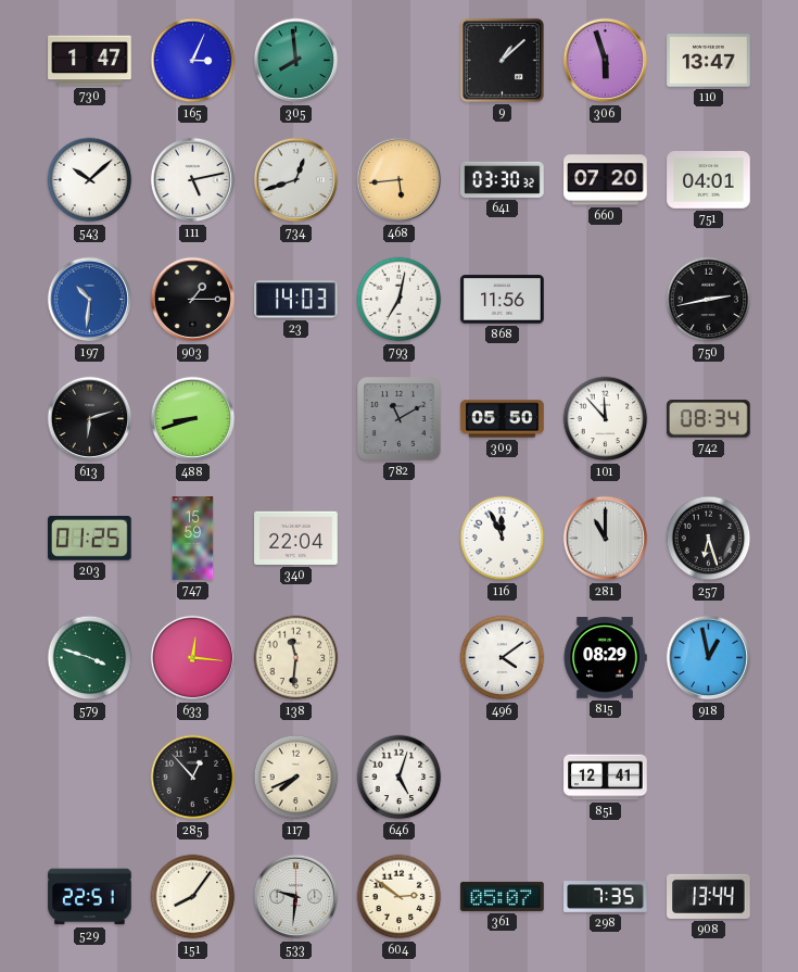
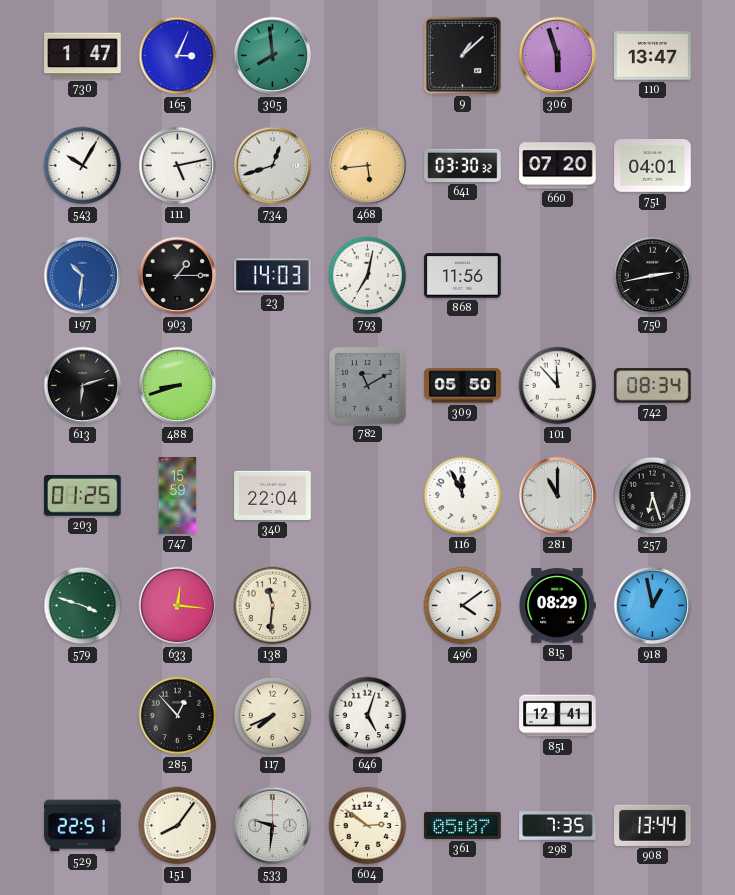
543: 10:08 -> 10:05
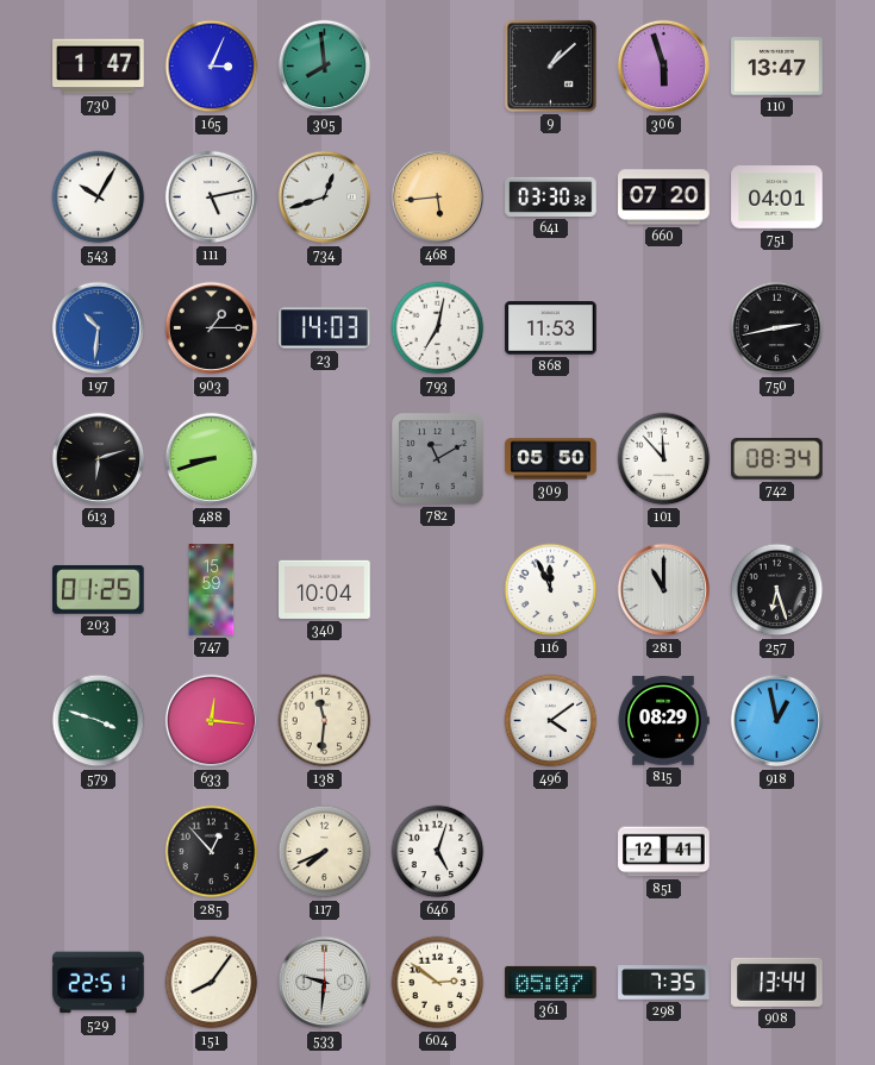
868: 11:56 -> 11:53
340: 22:04 -> 10:04
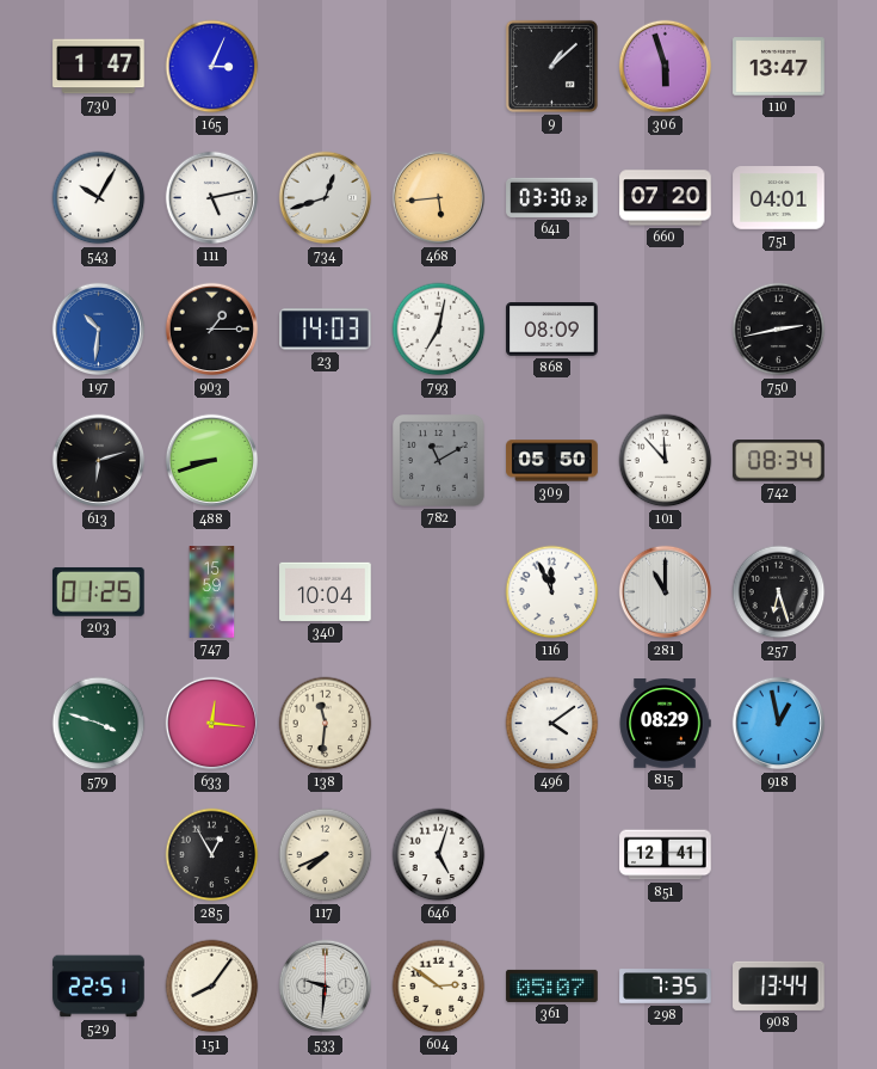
305: 7:59 -> none
868: 11:53 -> 08:09
285: 12:53 -> 12:55
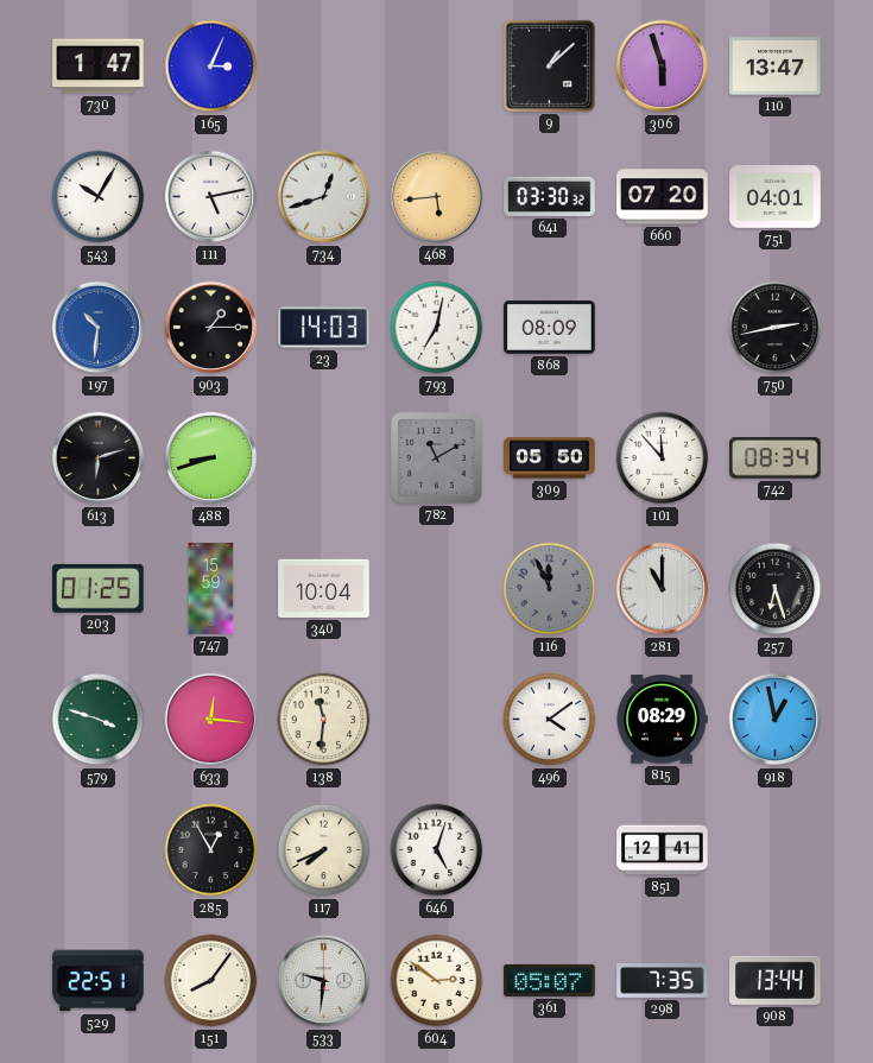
116 dial: white -> grey
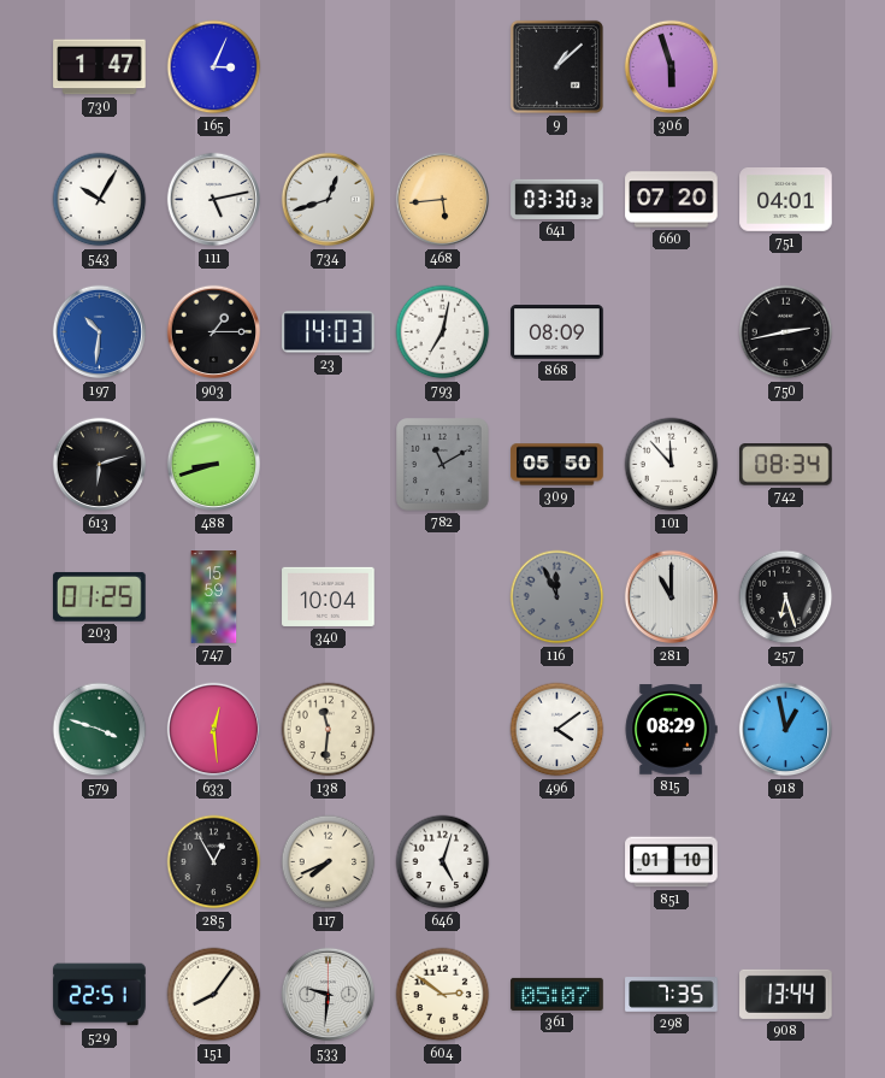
110: 13:47 -> none
633: 12:16 -> 12:29
851: 12:41 -> 01:10
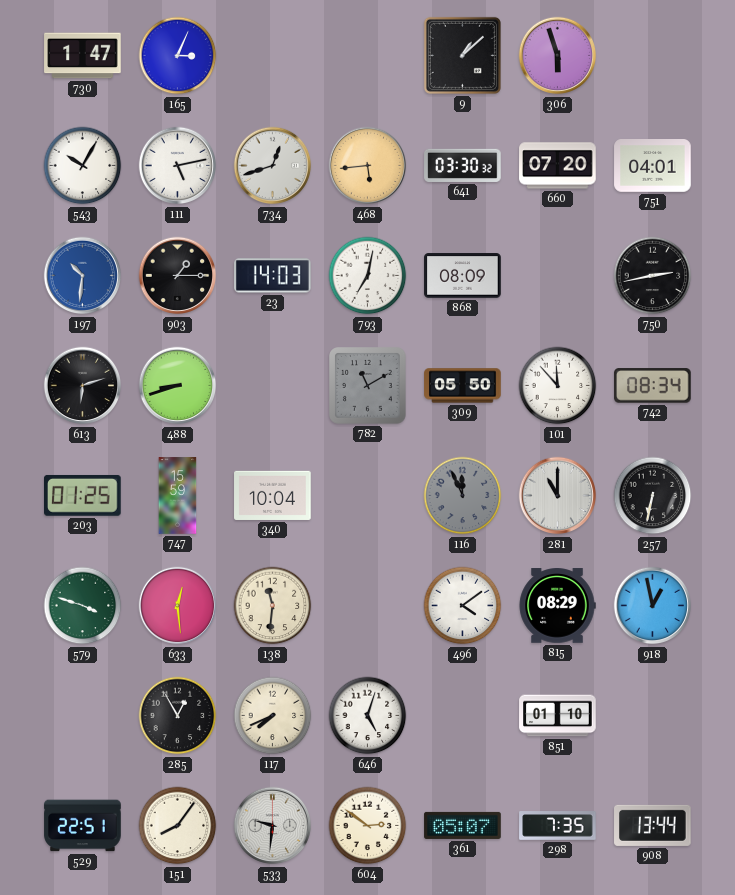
257: 6:27 -> 6:32
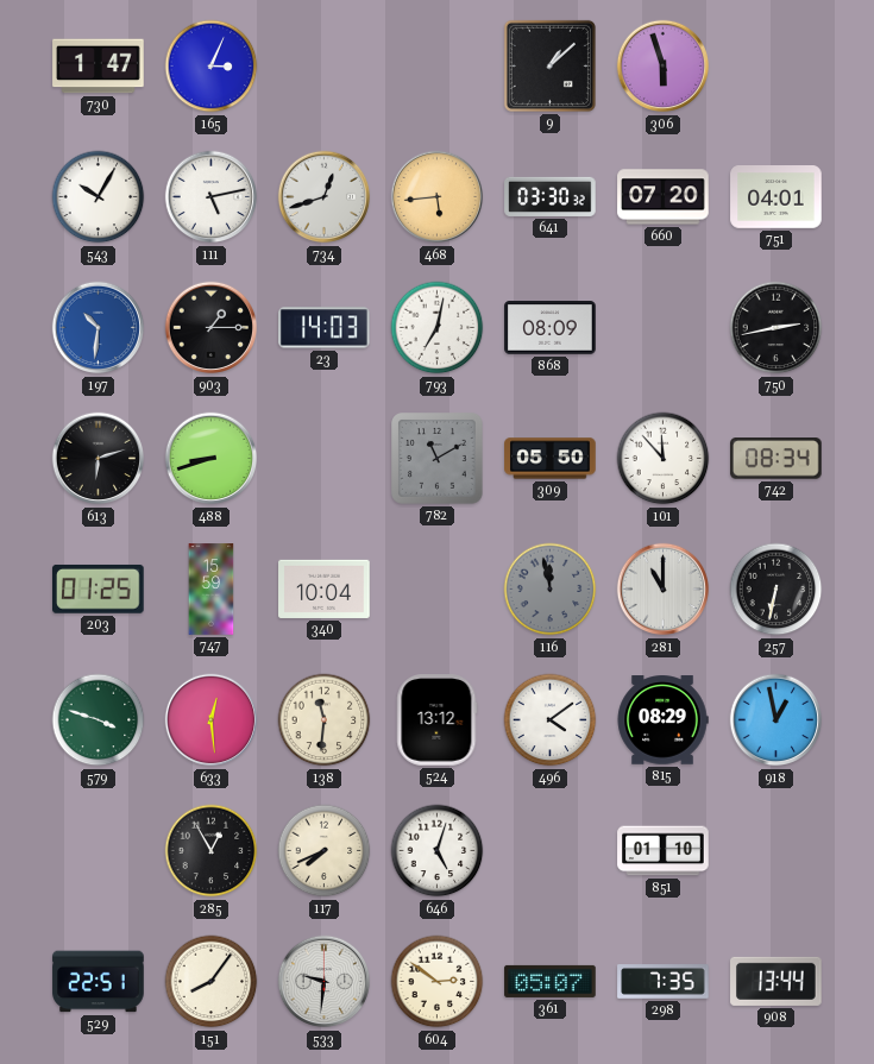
116: 11:56 -> 11:58
524: none -> 13:12
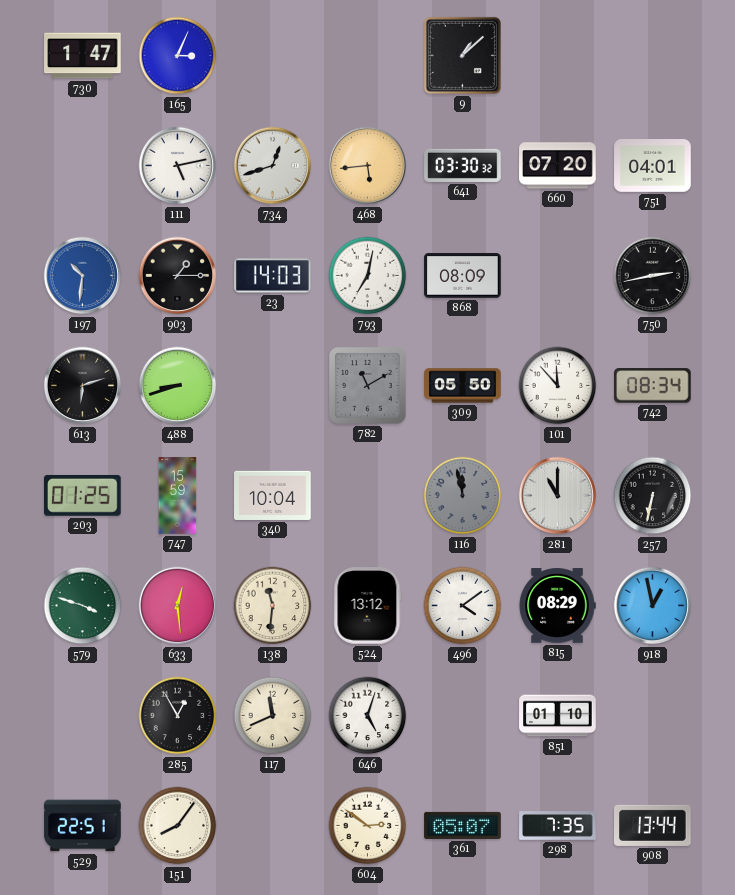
306: 5:57 -> none
543: 10:05 -> none
117: 7:41 -> 11:41
533: 9:31 -> none
